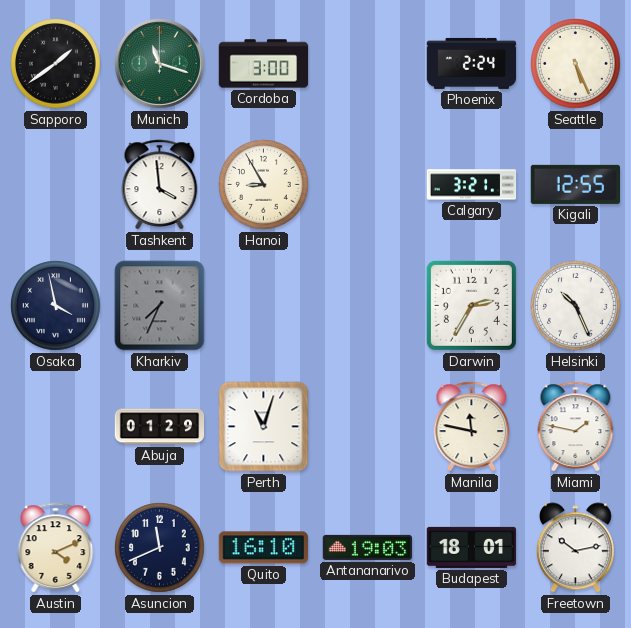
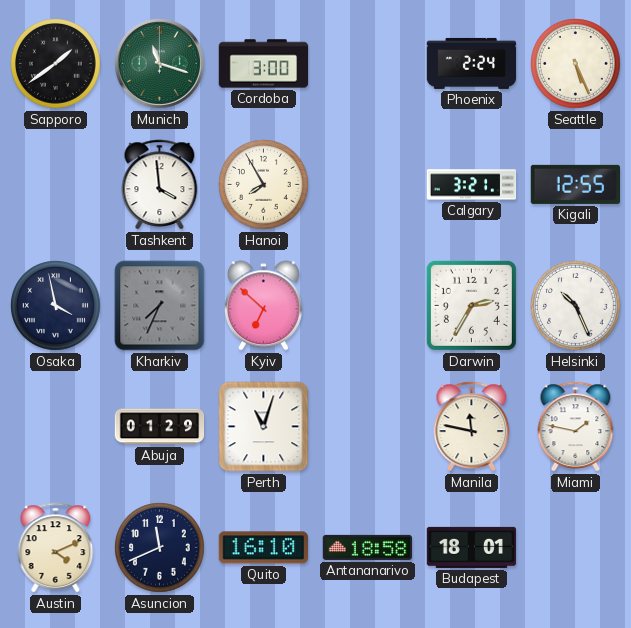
Hanoi: 8:55 -> 7:55
Kyiv: none -> 6:52
Antananarivo: 19:03 -> 18:58
Freetown: 10:13 -> none
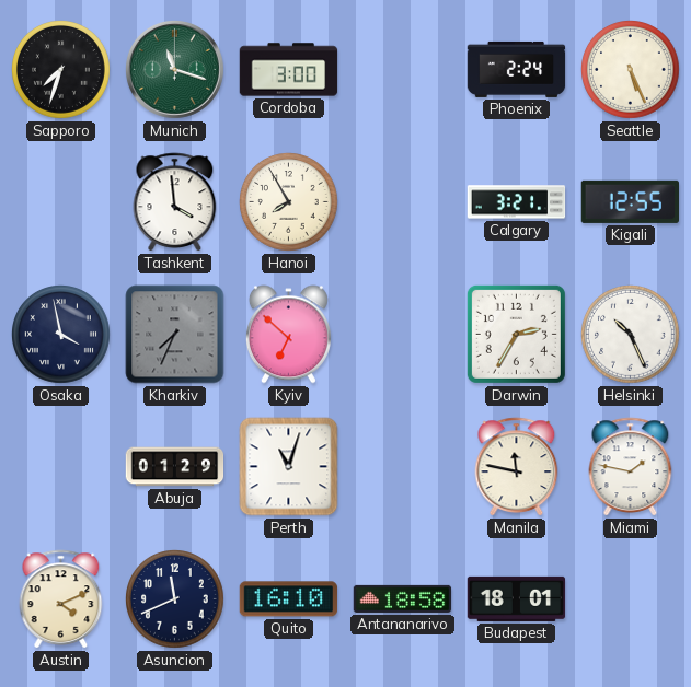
Sapporo: 1:39 -> 7:33
